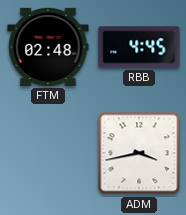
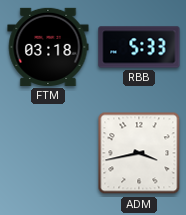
FTM: 02:48 -> 03:18
RBB: 4:45 -> 5:33
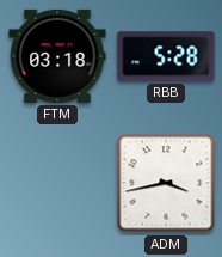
RBB: 5:33 -> 5:28
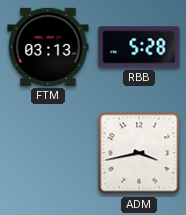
FTM: 03:18 -> 03:13
